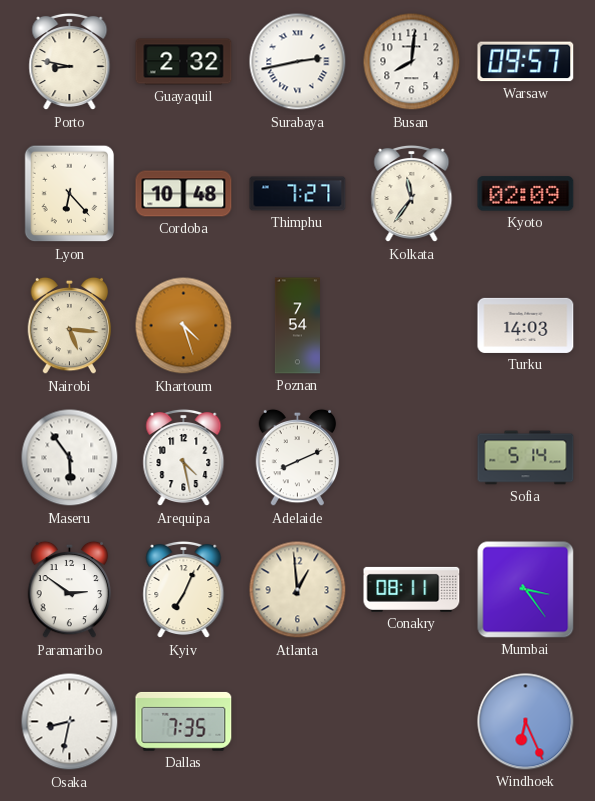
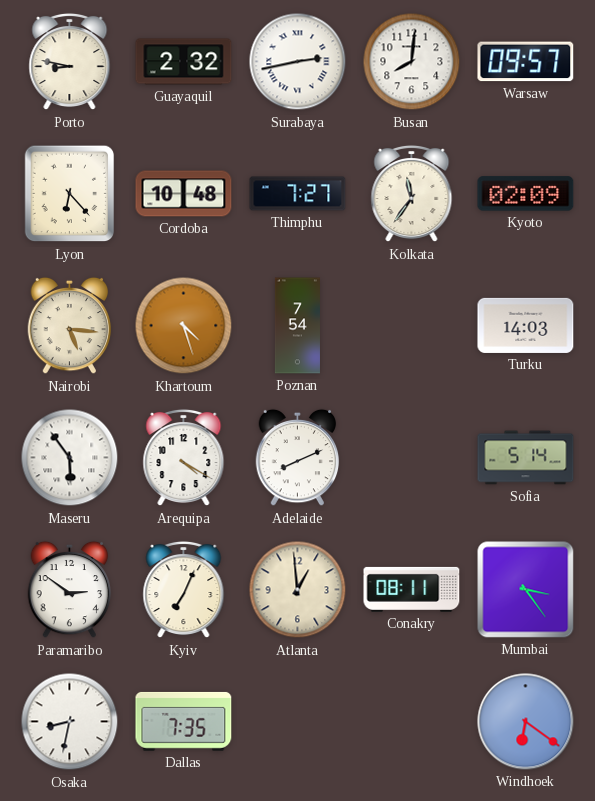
Arequipa: 4:28 -> 4:20
Windhoek: 6:26 -> 6:21
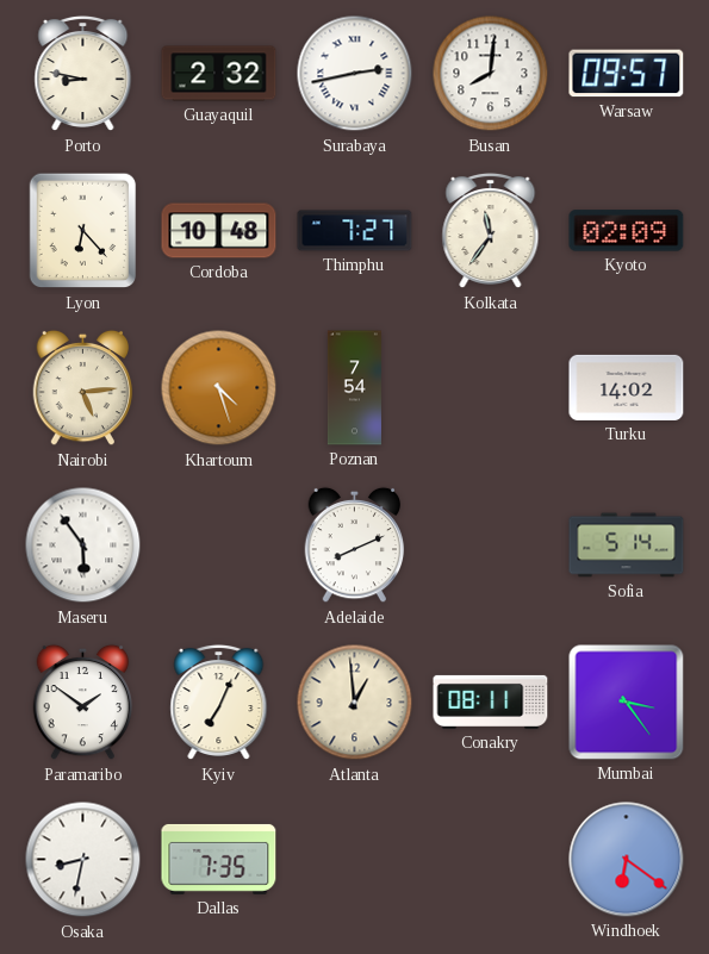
Nairobi: 5:16 -> 5:14
Turku: 14:03 -> 14:02
Arequipa: 4:20 -> none
Paramaribo: 2:51 -> 1:51
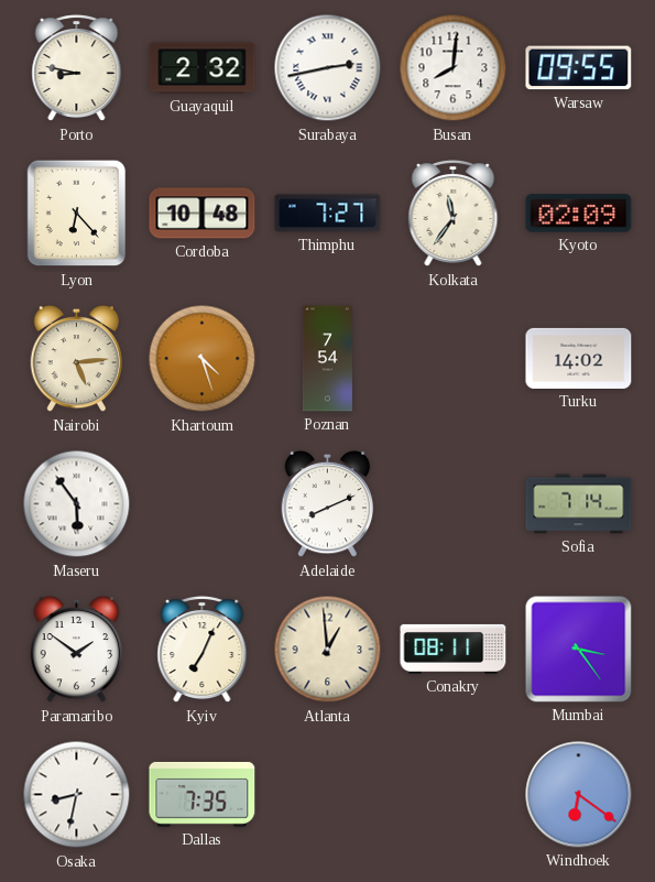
Warsaw: 09:57 -> 09:55
Sofia: 5:14 -> 7:14
